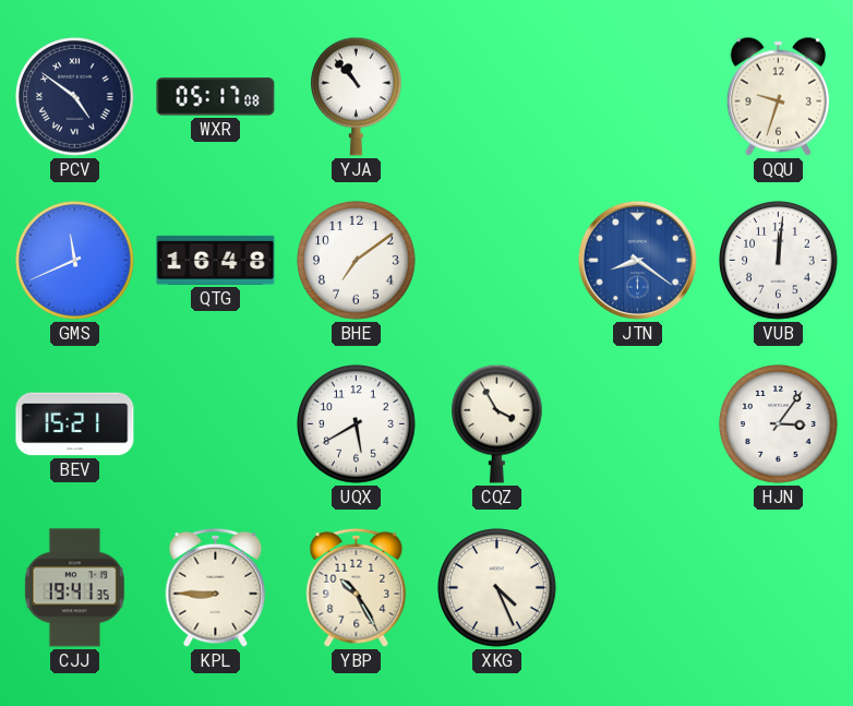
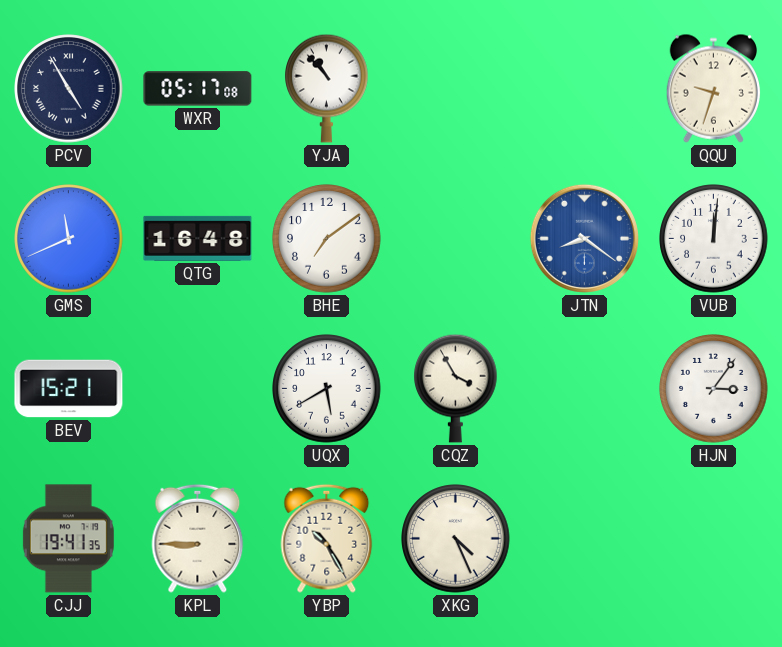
PCV: 4:51 -> 4:55
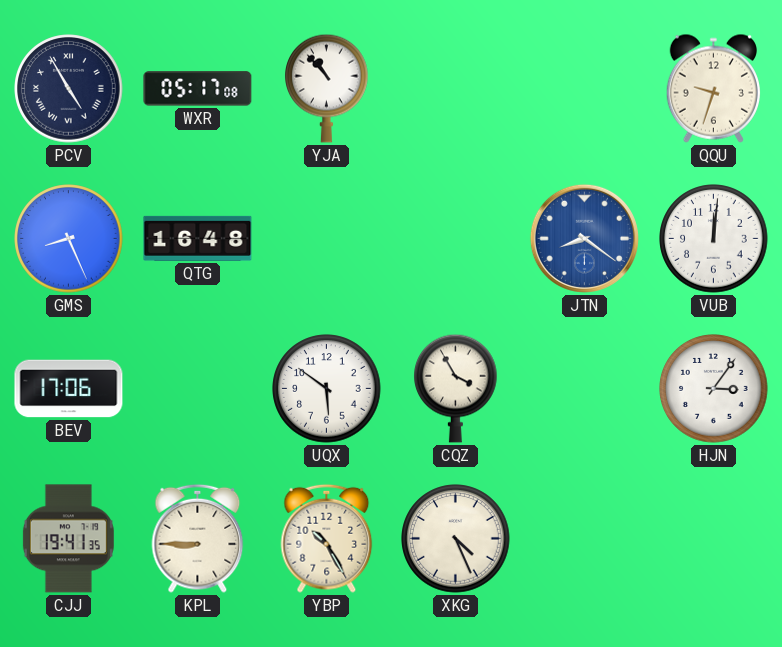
GMS: 11:41 -> 8:26
BHE: 7:09 -> none
BEV: 15:21 -> 17:06
UQX: 5:40 -> 5:51
